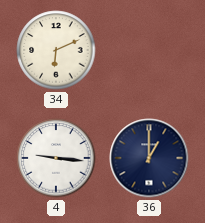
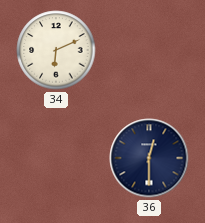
4: 9:16 -> none
36: 1:00 -> 12:30
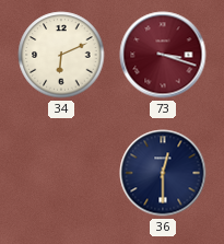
73: none -> 3:18
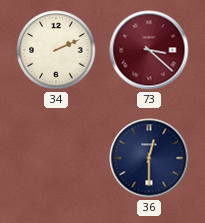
34: 6:11 -> 2:11
73: 3:18 -> 3:22
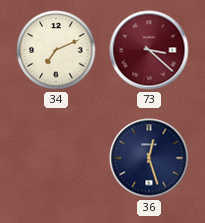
34: 2:11 -> 7:11
36: 12:30 -> 12:27
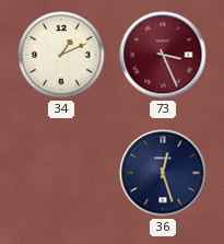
34: 7:11 -> 1:11
73: 3:22 -> 3:26
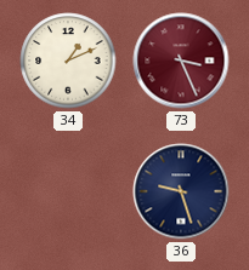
36: 12:27 -> 9:27
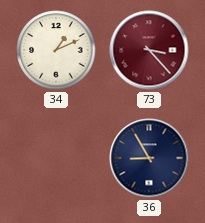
73: 3:26 -> 3:23
36: 9:27 -> 8:55
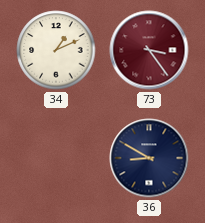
73: 3:23 -> 3:24
36: 8:55 -> 8:50
